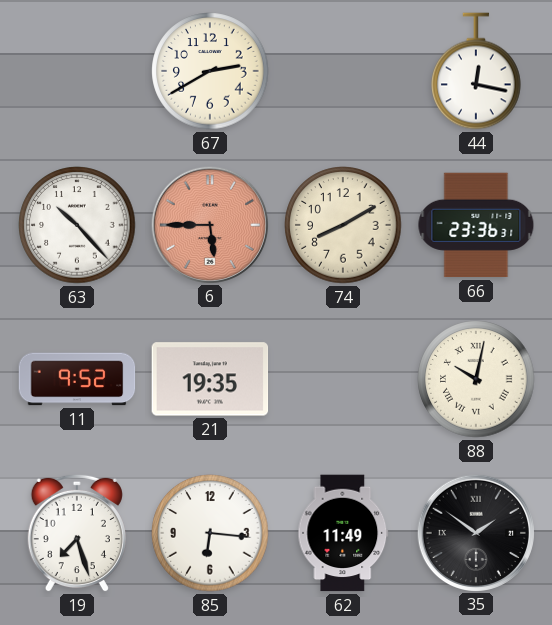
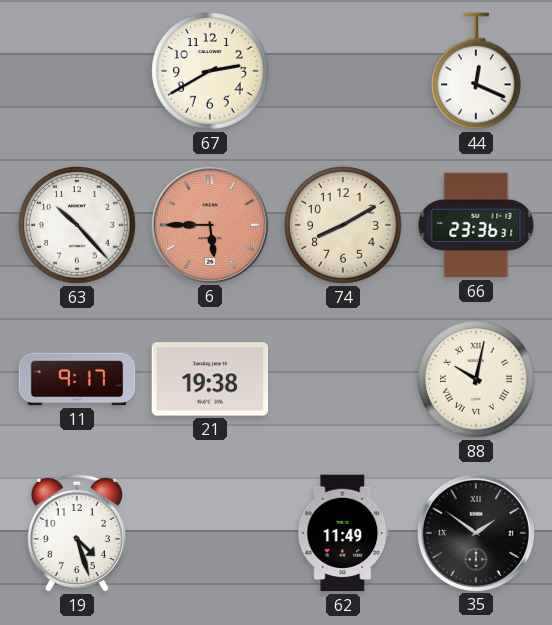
44: 12:17 -> 12:19
11: 9:52 -> 9:17
21: 19:35 -> 19:38
19: 7:27 -> 4:27
85: 6:16 -> none
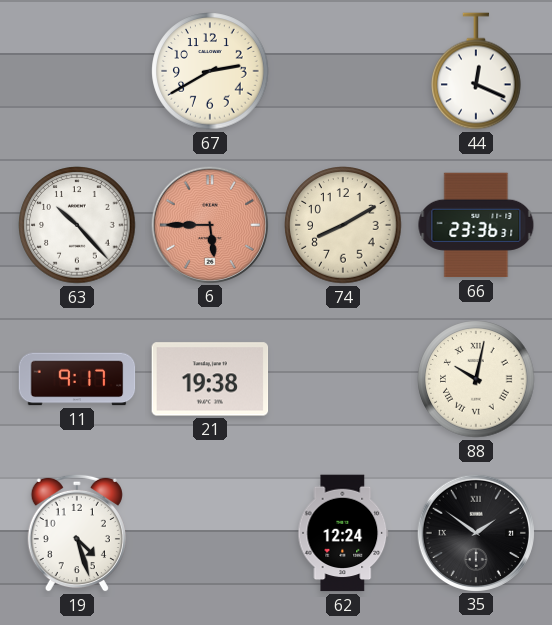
62: 11:49 -> 12:24
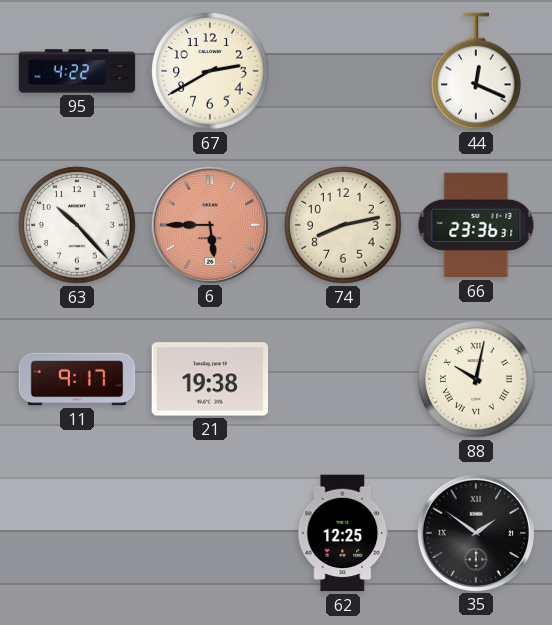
95: none -> 4:22
74: 8:10 -> 8:13
19: 4:27 -> none
62: 12:24 -> 12:25
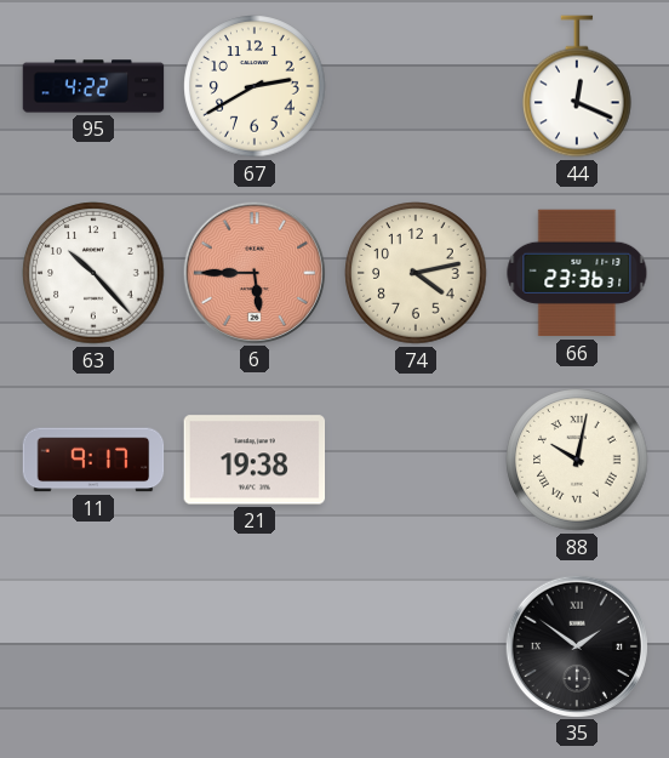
74: 8:13 -> 4:13
62: 12:25 -> none
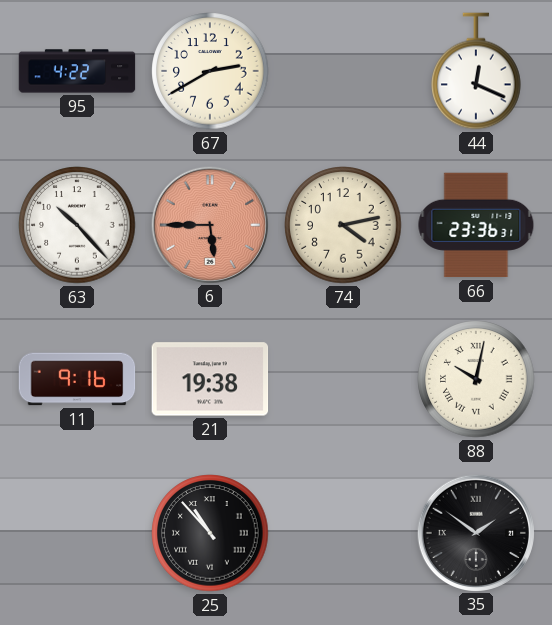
11: 9:17 -> 9:16
25: none -> 10:53
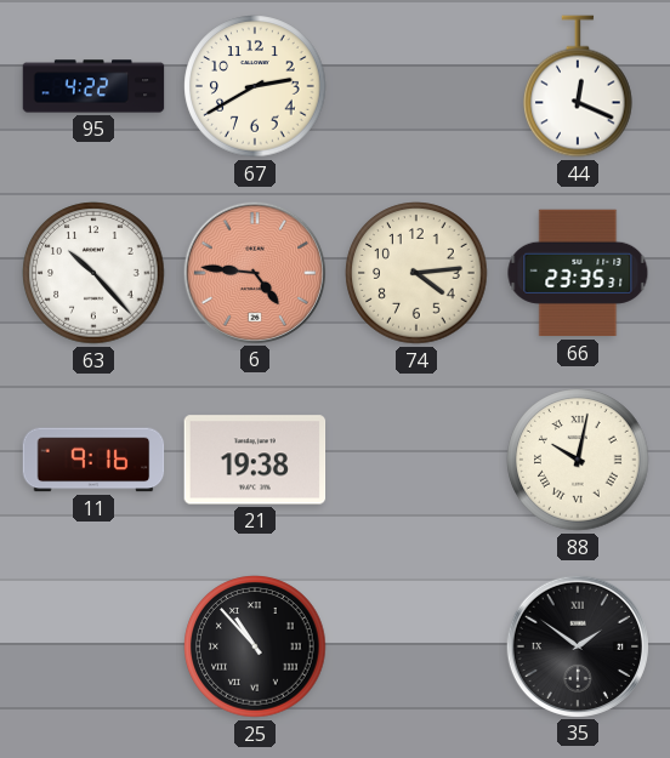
6: 5:45 -> 4:46
74: 4:13 -> 4:14
66: 23:36 -> 23:35
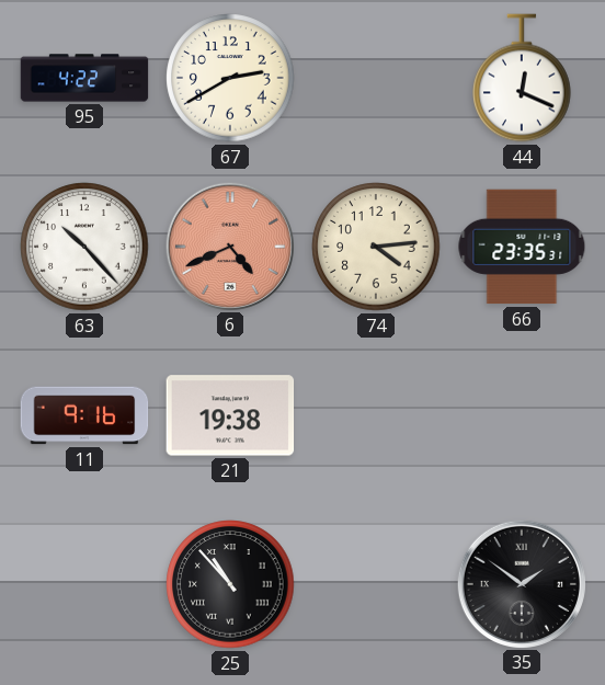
6: 4:46 -> 4:41
88: 10:02 -> none
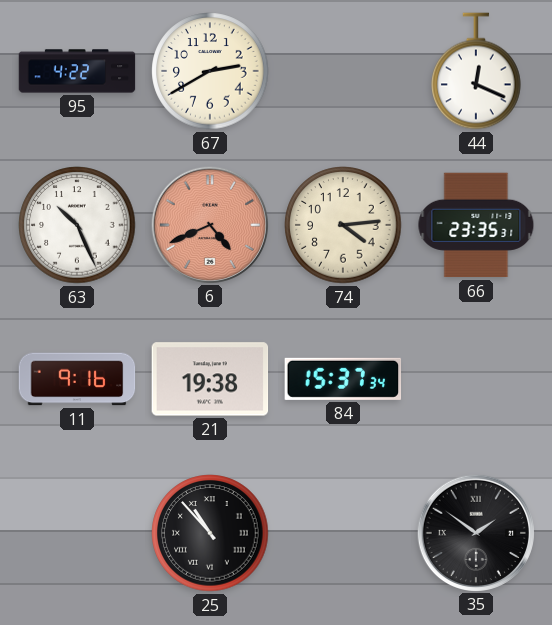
63: 10:23 -> 10:26
84: none -> 15:37
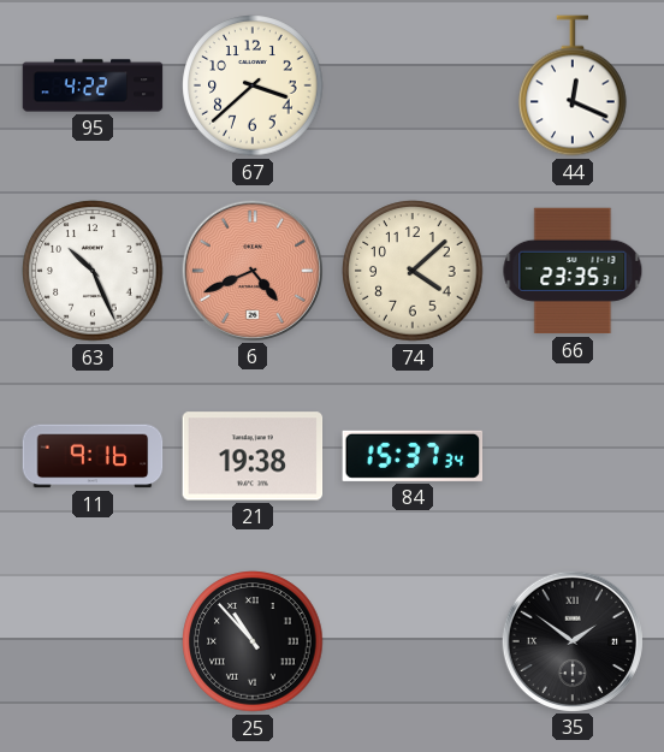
67: 2:40 -> 3:38
74: 4:14 -> 4:08
